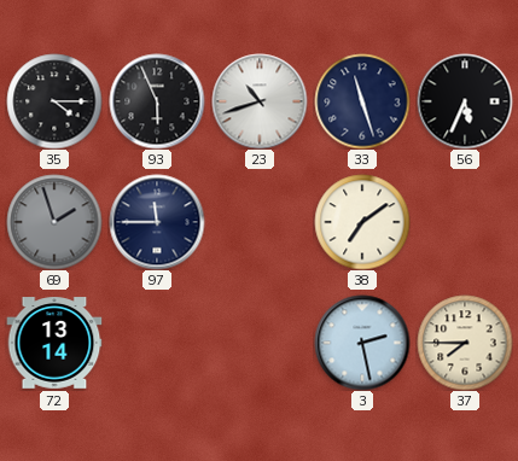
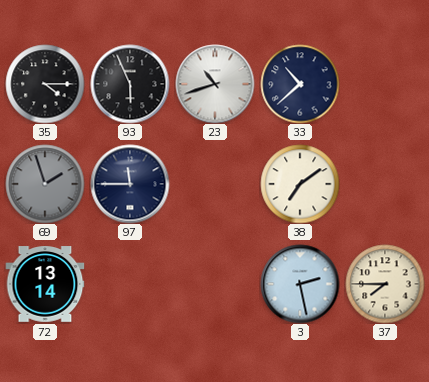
33: 11:27 -> 10:38
56: 5:34 -> none
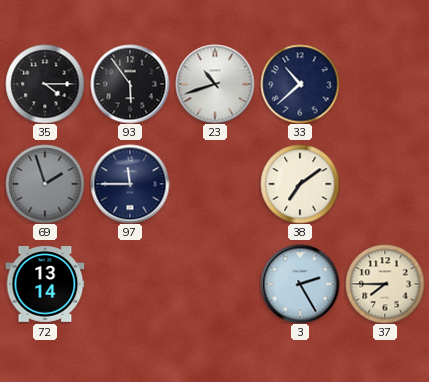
93: 5:56 -> 5:54
3: 2:28 -> 2:25
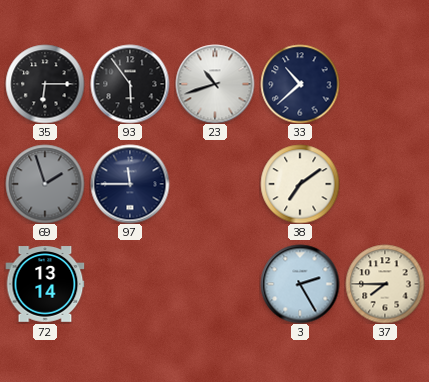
35: 4:15 -> 6:15
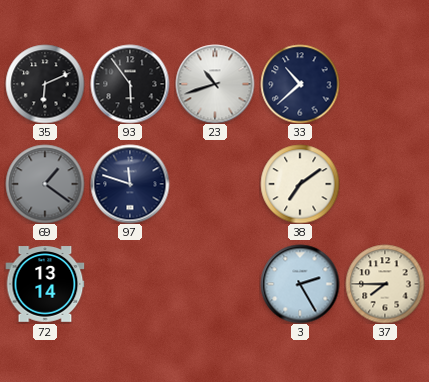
35: 6:15 -> 6:11
69: 1:57 -> 1:21
97: 11:45 -> 11:48
